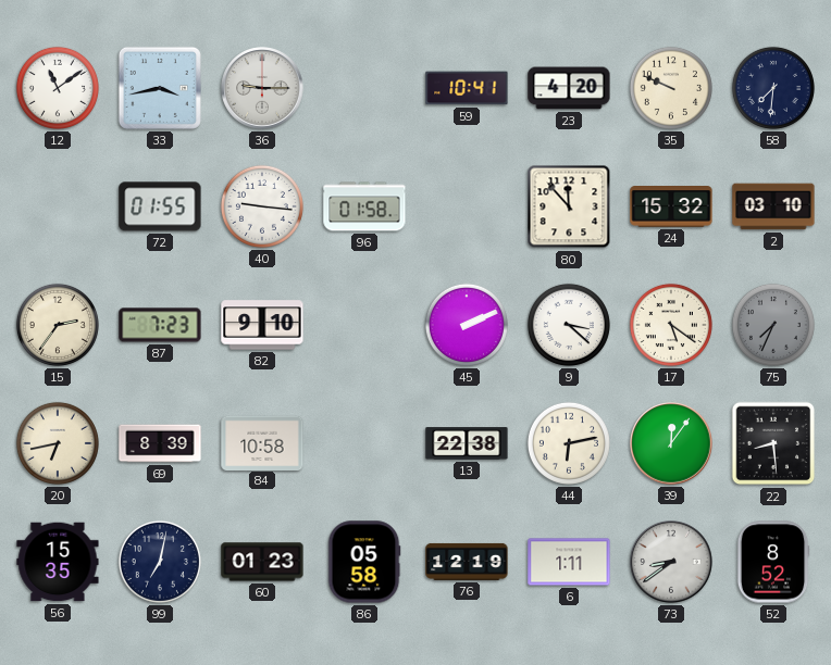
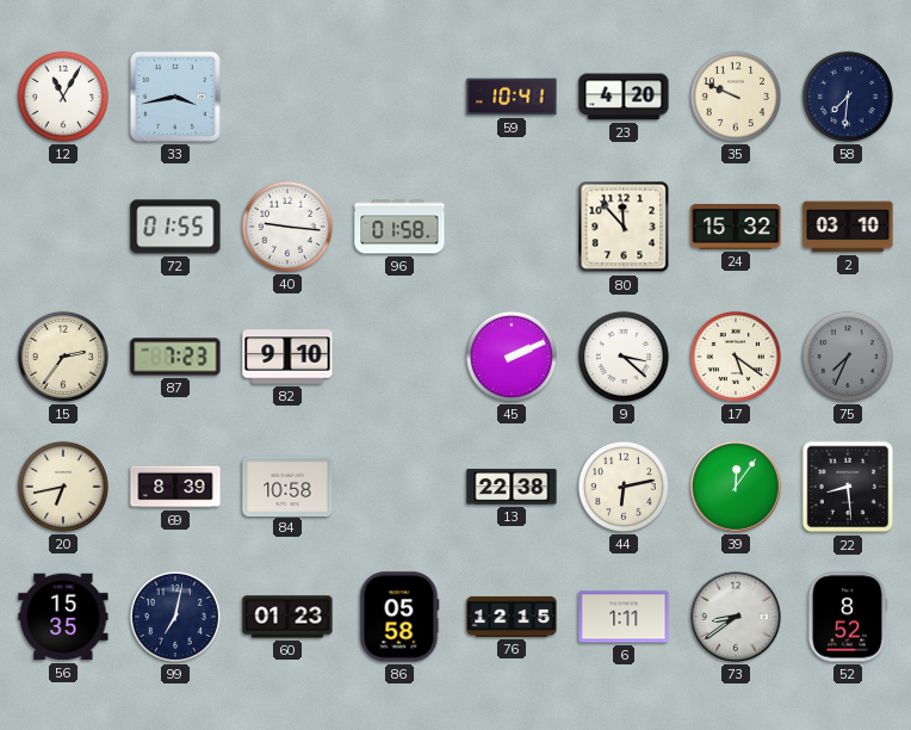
12: 11:09 -> 11:05
36: 9:15 -> none
76: 12:19 -> 12:15
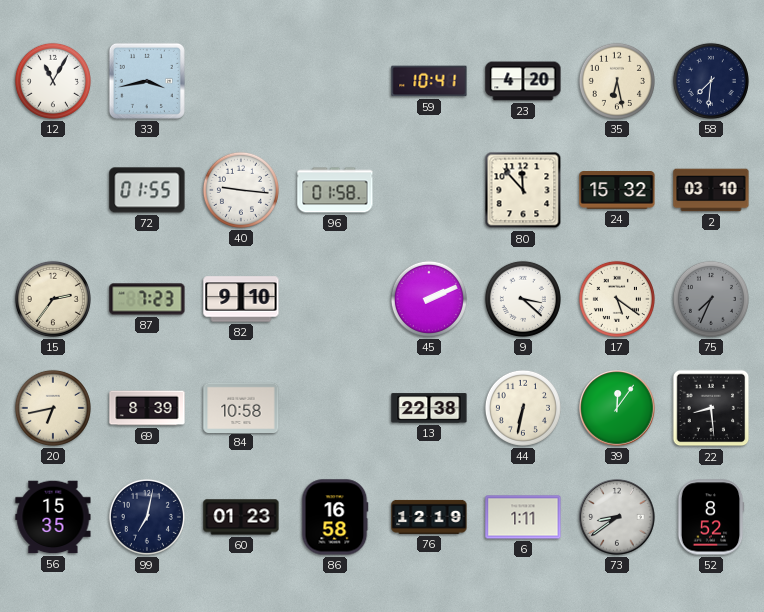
35: 9:49 -> 6:28
44: 6:13 -> 6:32
86: 05:58 -> 16:58
76: 12:15 -> 12:19
